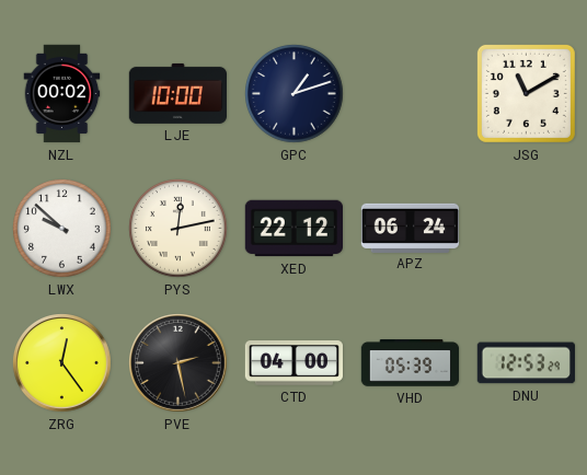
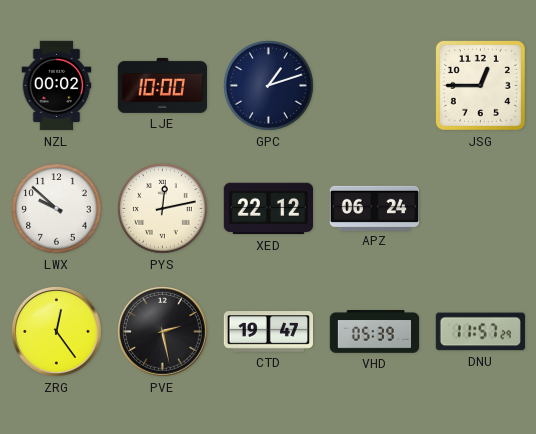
JSG: 11:10 -> 12:45
CTD: 04:00 -> 19:47
DNU: 12:53 -> 11:57
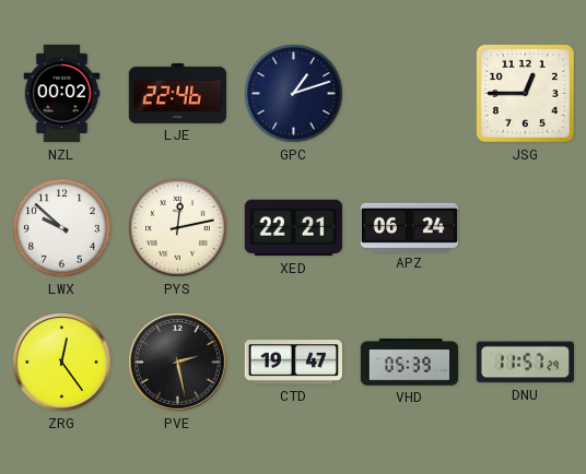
LJE: 10:00 -> 22:46
XED: 22:12 -> 22:21
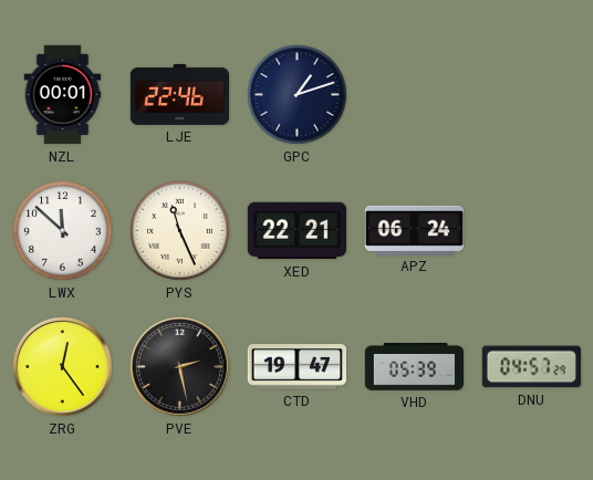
NZL: 00:02 -> 00:01
JSG: 12:45 -> none
LWX: 9:52 -> 11:52
PYS: 12:13 -> 11:26
DNU: 11:57 -> 04:57
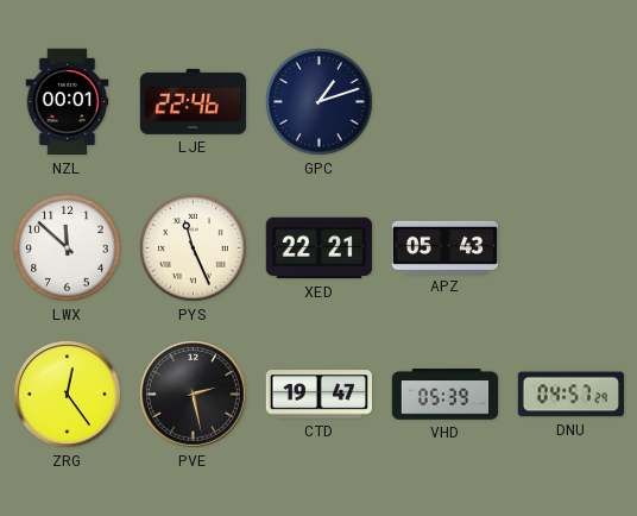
APZ: 06:24 -> 05:43
